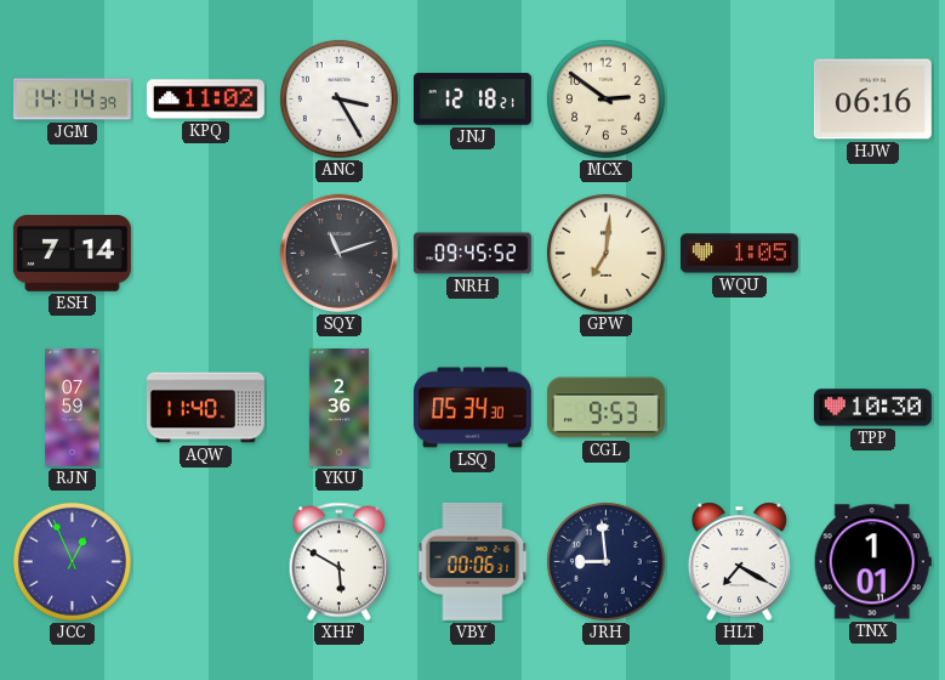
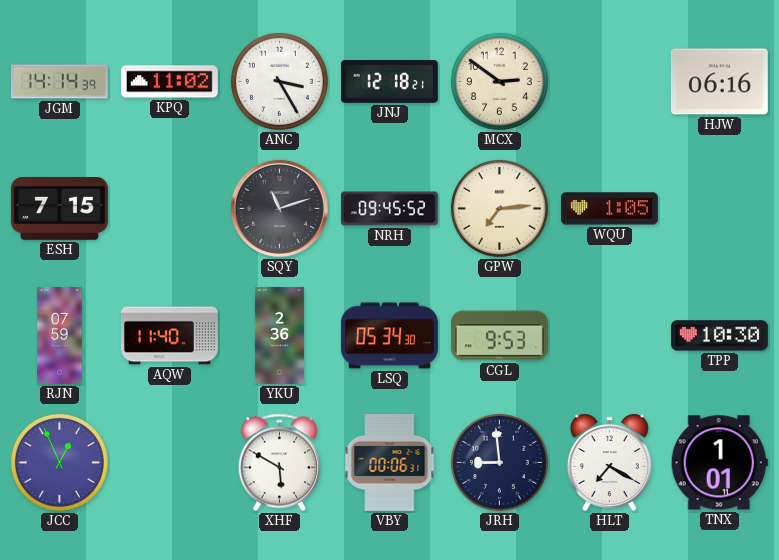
ESH: 7:14 -> 7:15
GPW: 7:01 -> 7:14
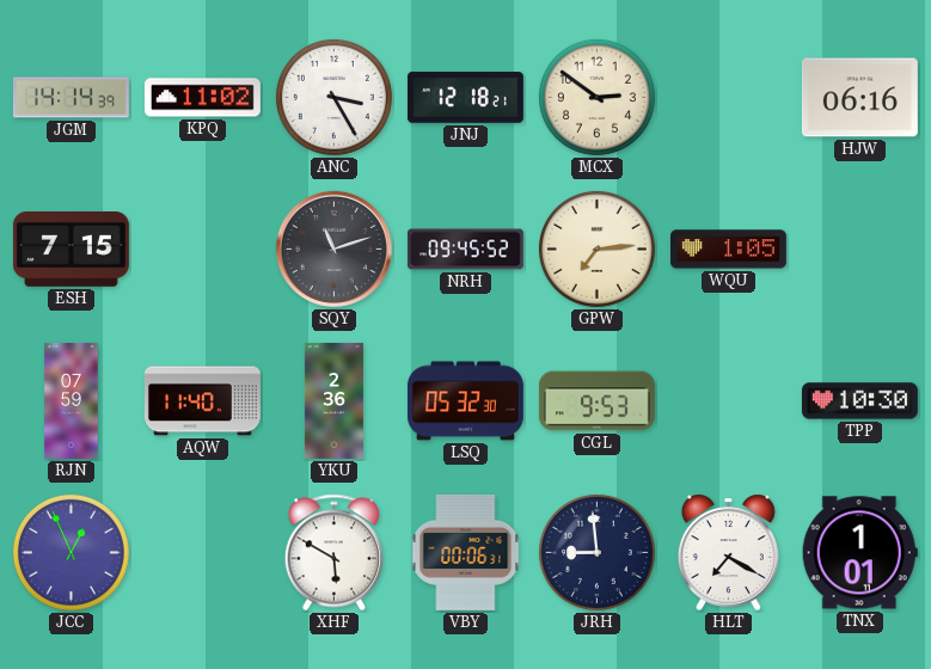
LSQ: 05:34 -> 05:32
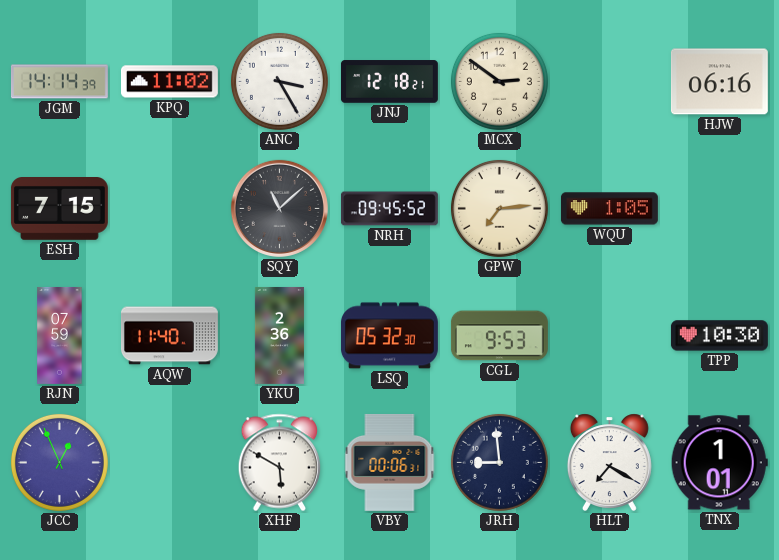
SQY: 11:12 -> 11:08
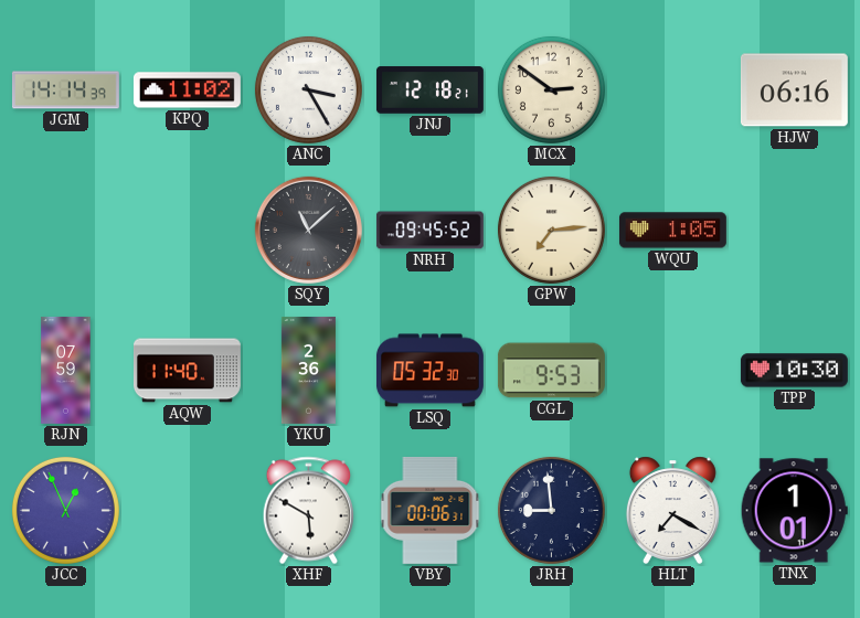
ESH: 7:15 -> none
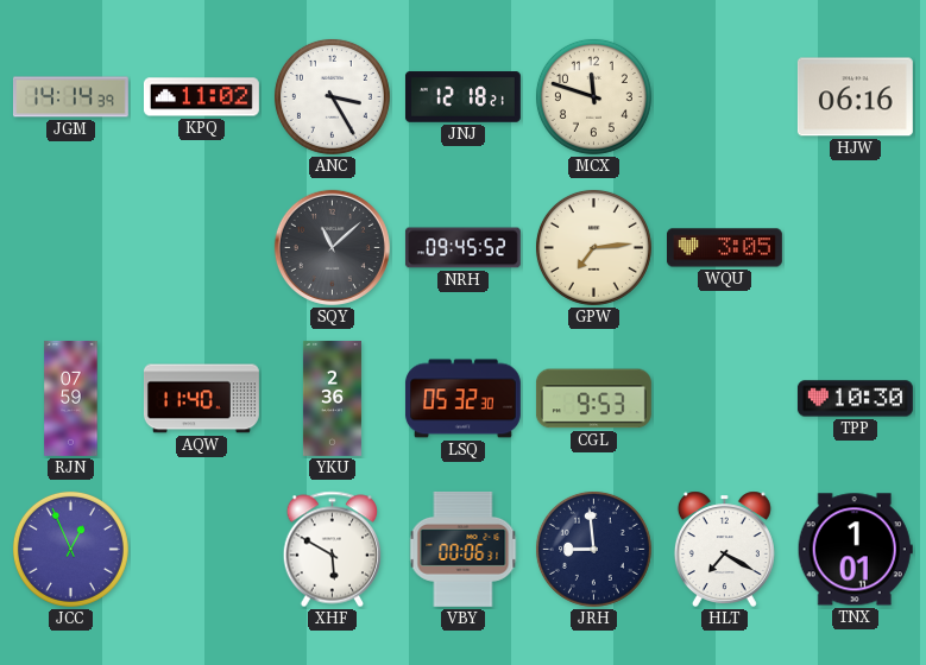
MCX: 2:51 -> 11:48
WQU: 1:05 -> 3:05
